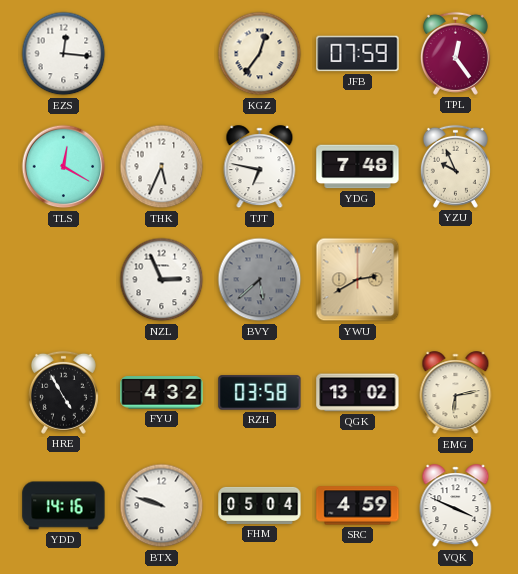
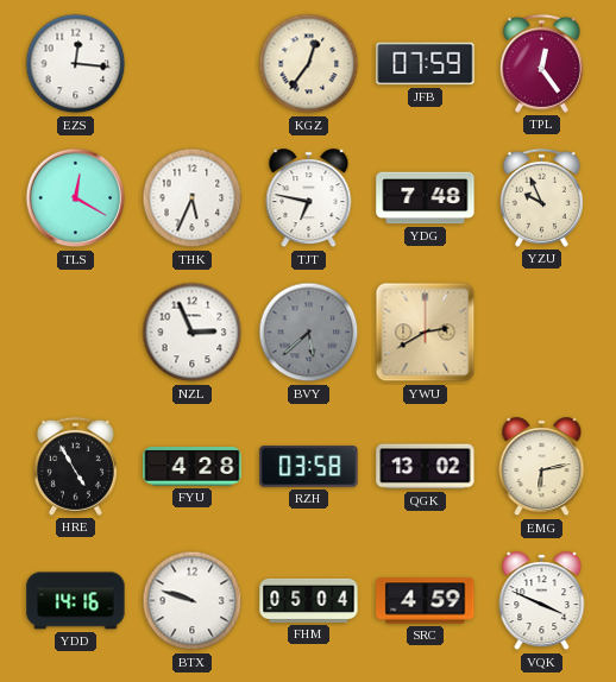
FYU: 4:32 -> 4:28
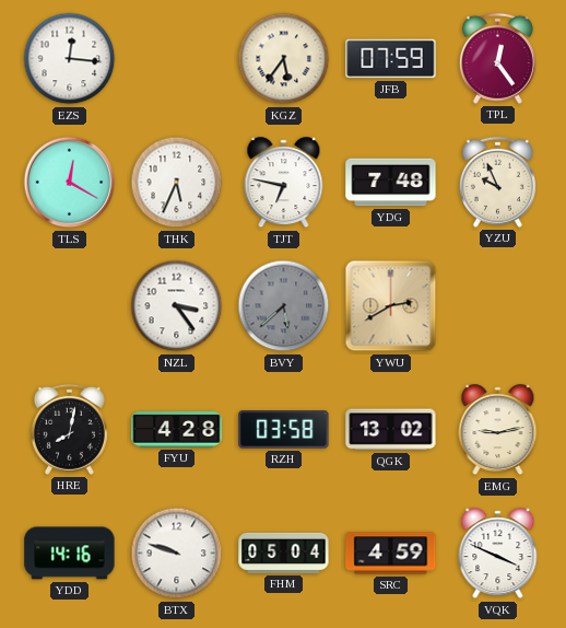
KGZ: 12:36 -> 5:36
NZL: 2:56 -> 3:24
HRE: 4:55 -> 8:02
EMG: 6:13 -> 9:13
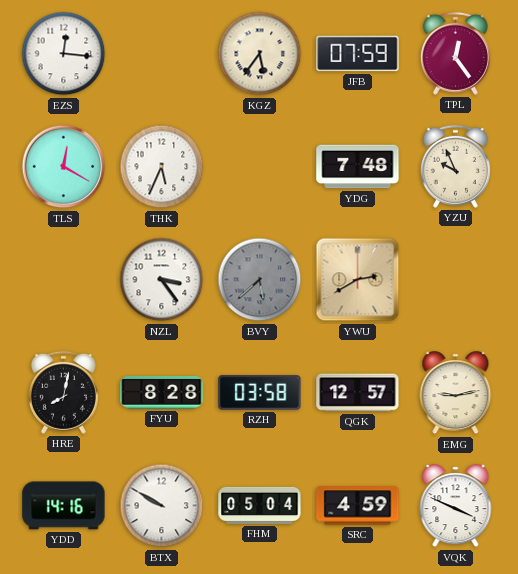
TJT: 6:47 -> none
FYU: 4:28 -> 8:28
QGK: 13:02 -> 12:57
BTX: 9:48 -> 9:50
